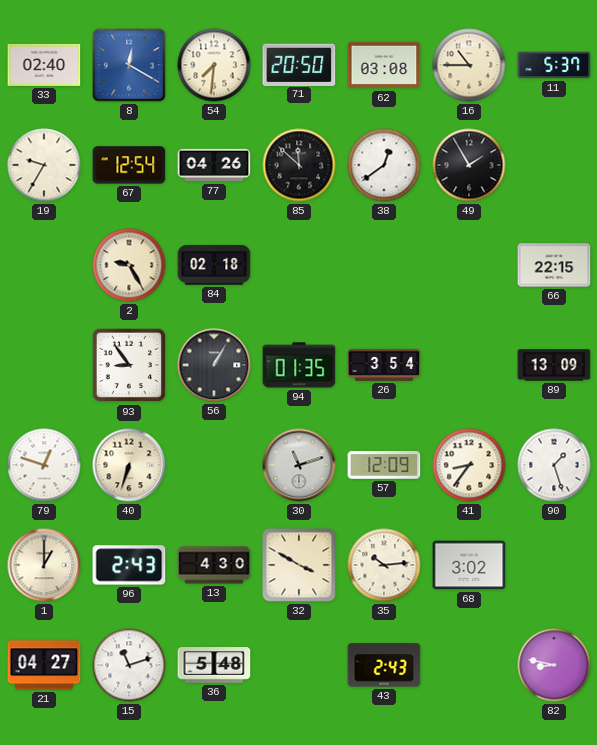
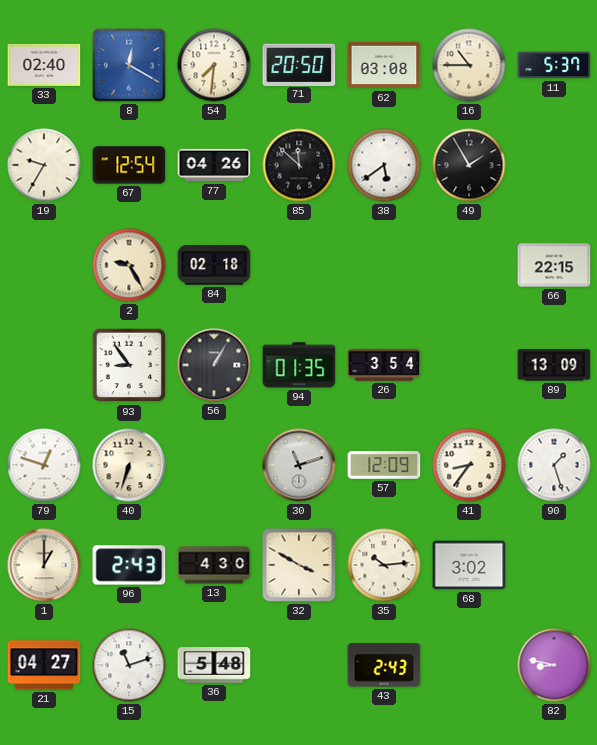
38: 12:39 -> 5:39
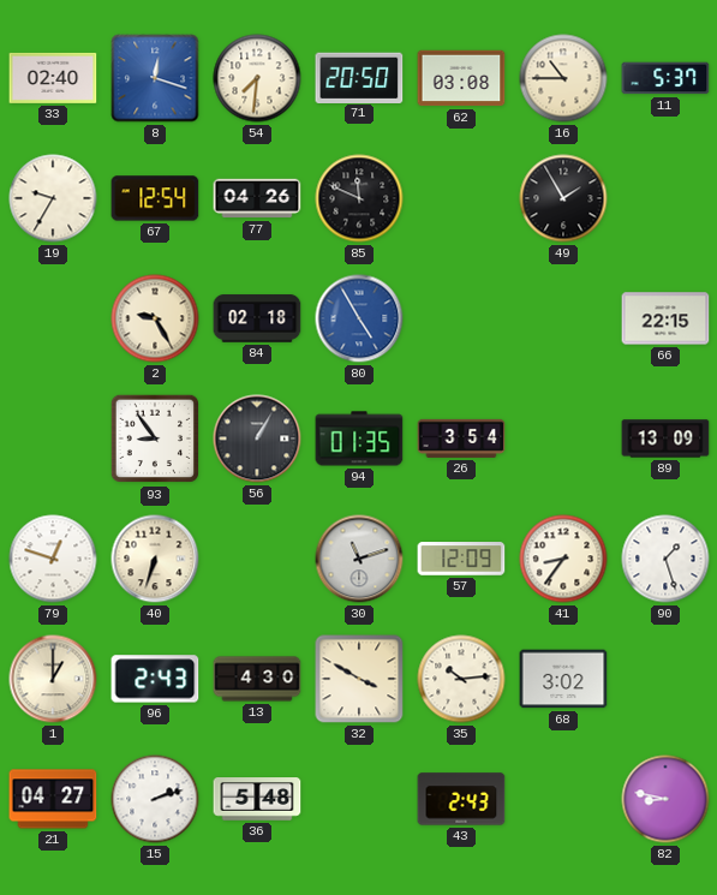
8: 12:20 -> 12:18
85: 11:52 -> 11:49
38: 5:39 -> none
80: none -> 4:55
15: 11:12 -> 2:12
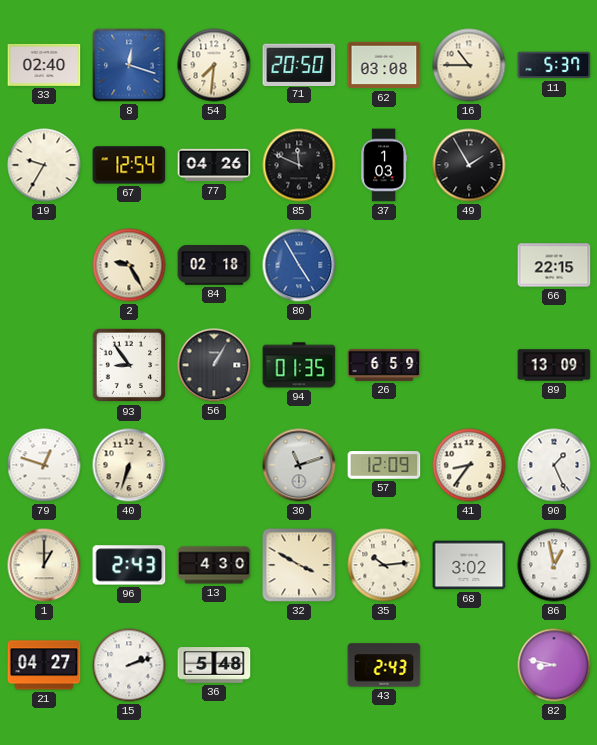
37: none -> 1:03
26: 3:54 -> 6:59
90: 1:27 -> 1:26
86: none -> 12:58
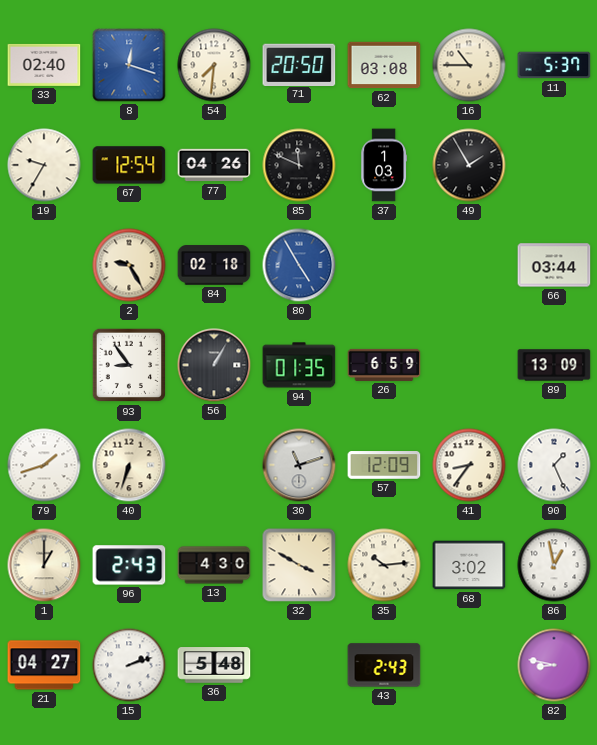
66: 22:15 -> 03:44
79: 12:48 -> 1:42
